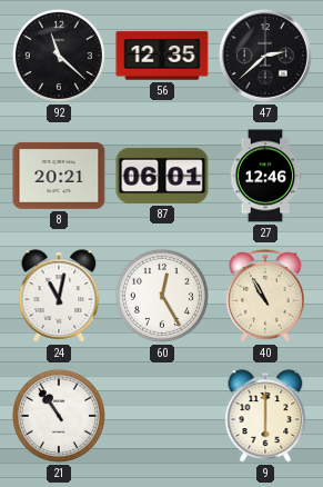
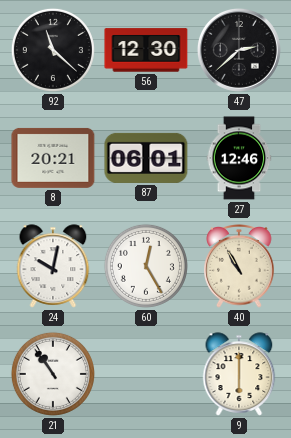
56: 12:35 -> 12:30
24: 11:02 -> 10:02
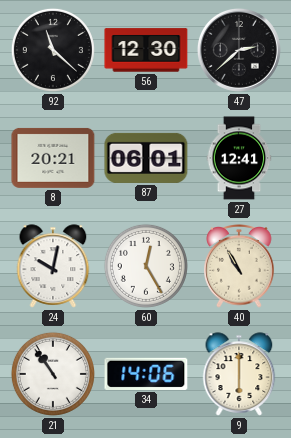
27: 12:46 -> 12:41
34: none -> 14:06
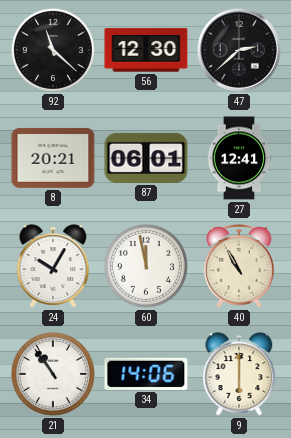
24: 10:02 -> 10:05
60: 12:25 -> 11:58
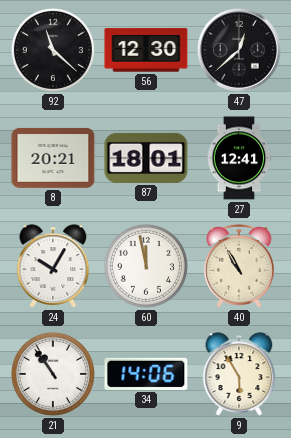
47: 2:38 -> 12:38
87: 06:01 -> 18:01
9: 6:00 -> 5:55
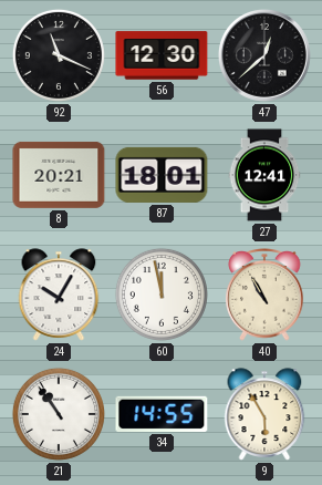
92: 11:22 -> 11:19
34: 14:06 -> 14:55
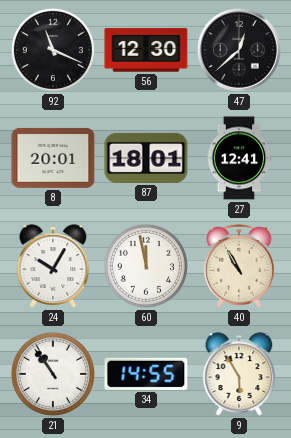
8: 20:21 -> 20:01
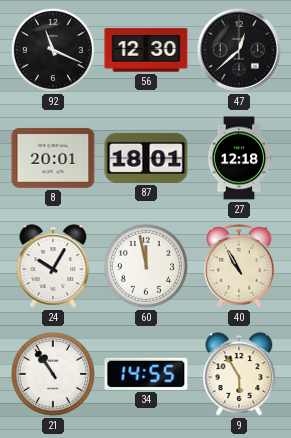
27: 12:41 -> 12:18
